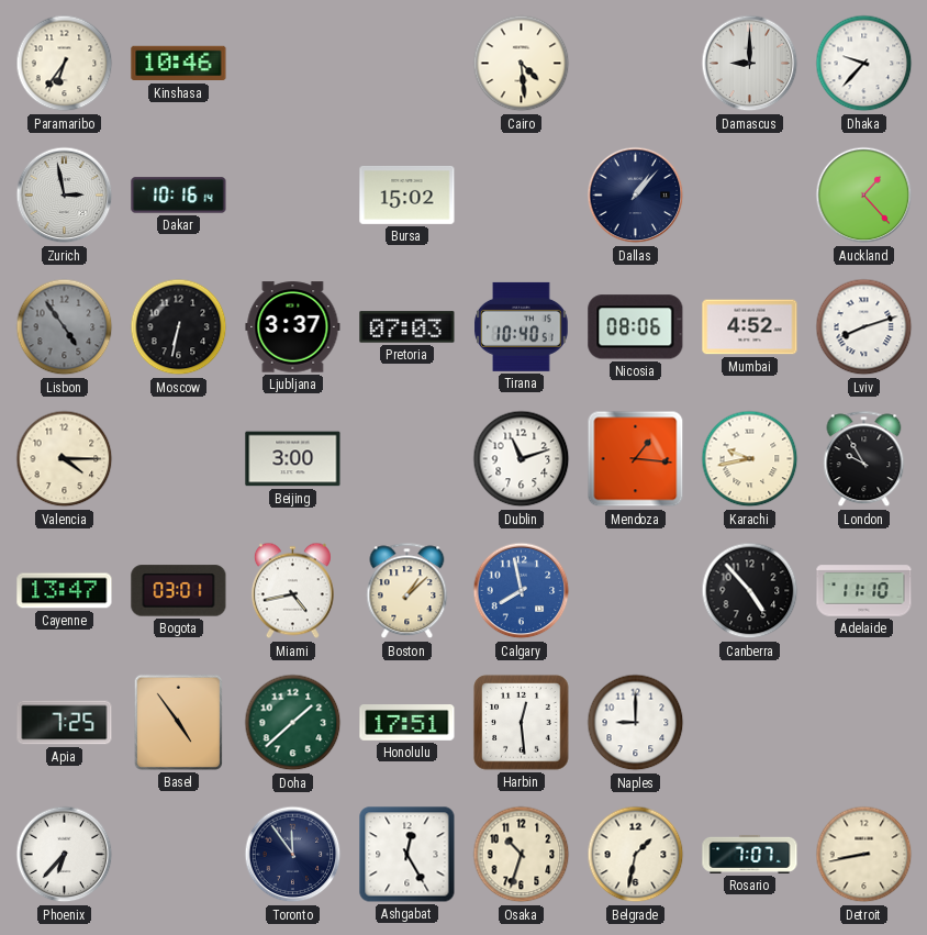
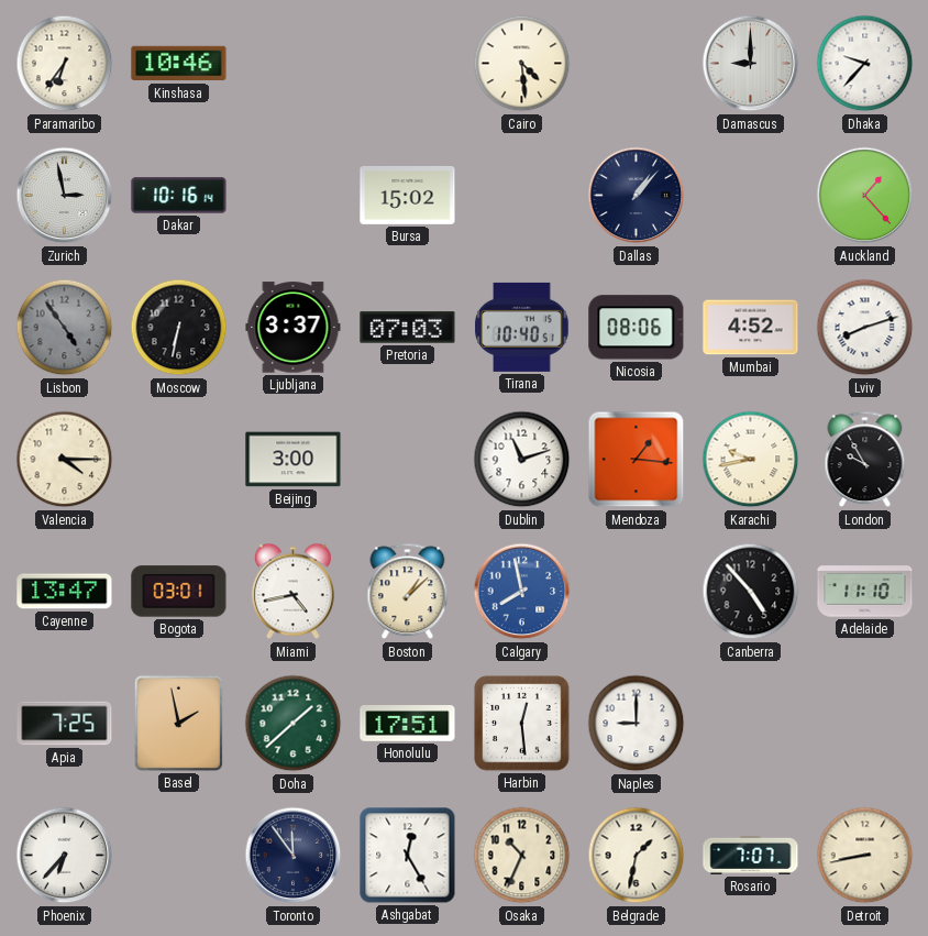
Basel: 4:54 -> 1:58
Osaka: 10:33 -> 10:34
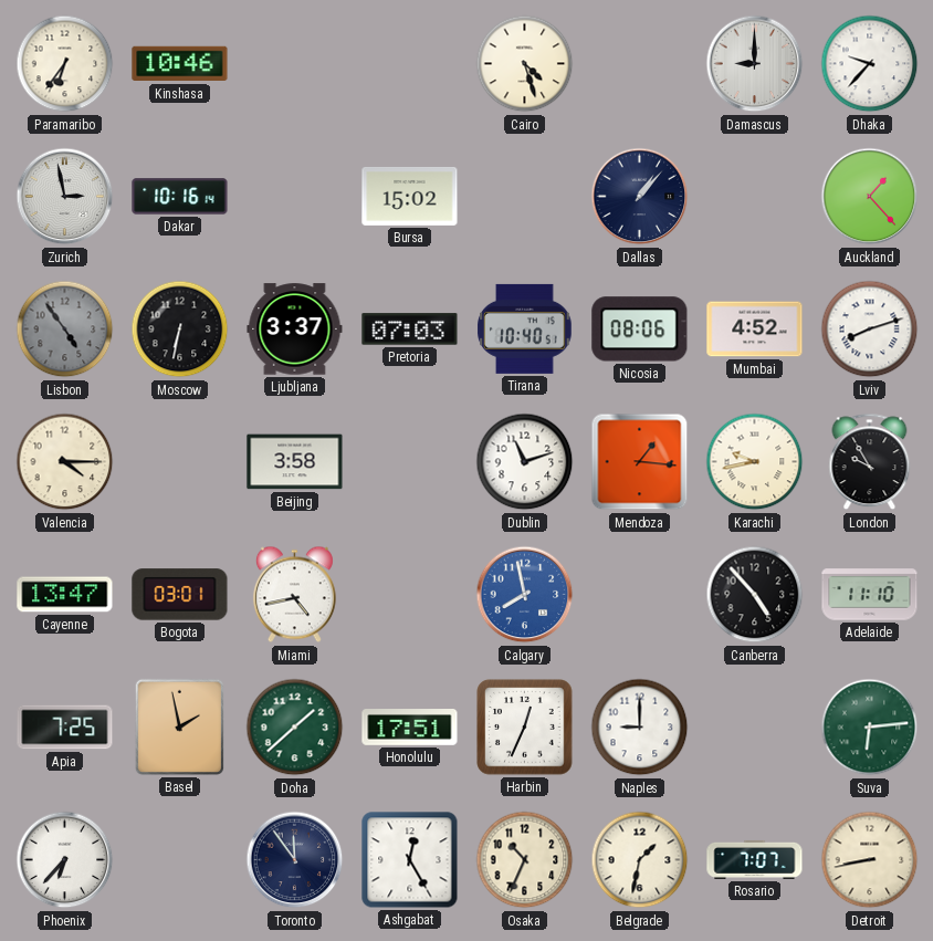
Cairo: 4:29 -> 4:27
Beijing: 3:00 -> 3:58
Boston: 1:08 -> none
Harbin: 12:29 -> 12:34
Suva: none -> 6:14
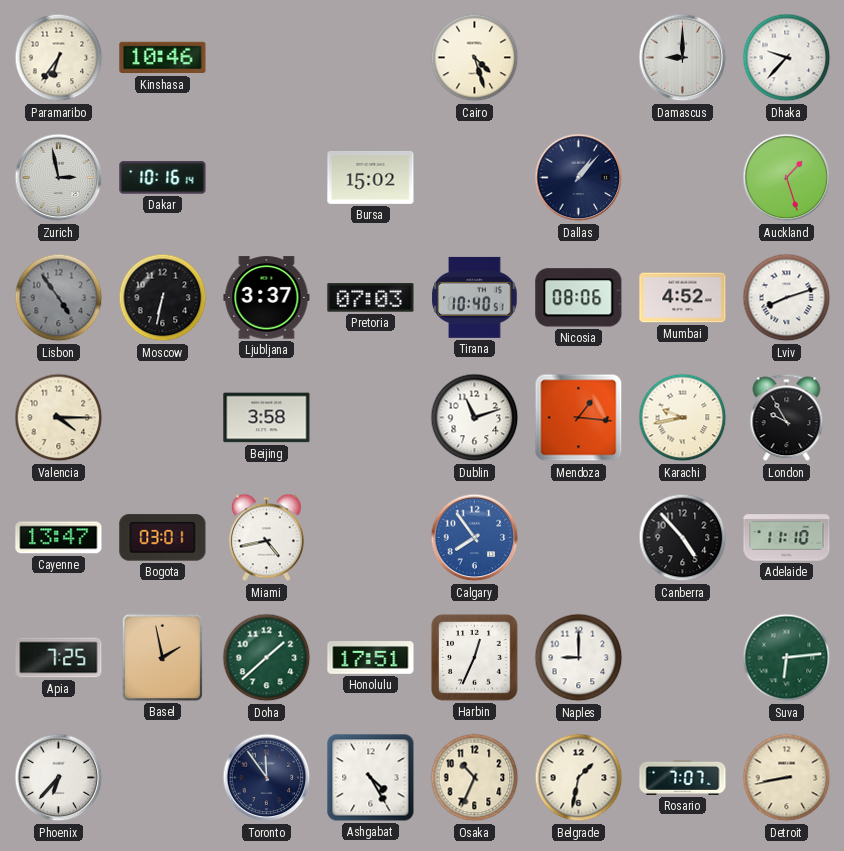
Auckland: 1:23 -> 1:27
Calgary: 7:58 -> 7:54
Ashgabat: 12:25 -> 4:25
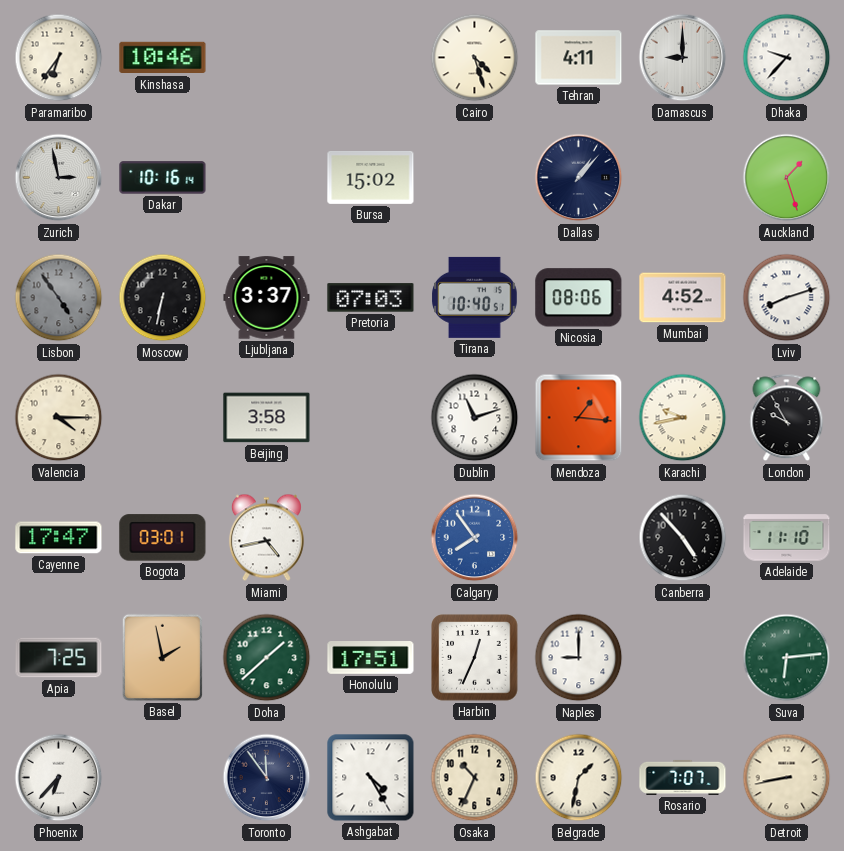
Tehran: none -> 4:11
Cayenne: 13:47 -> 17:47
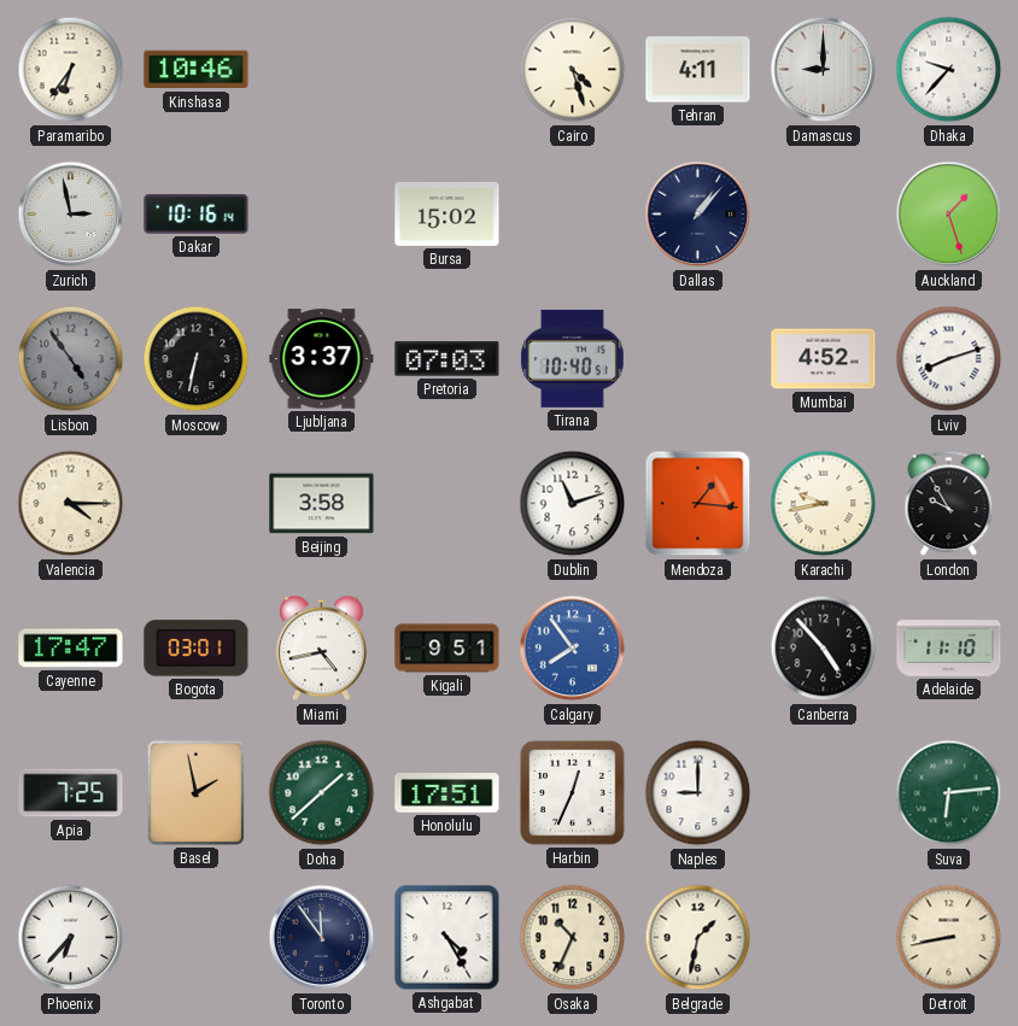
Nicosia: 08:06 -> none
Kigali: none -> 9:51
Rosario: 7:07 -> none
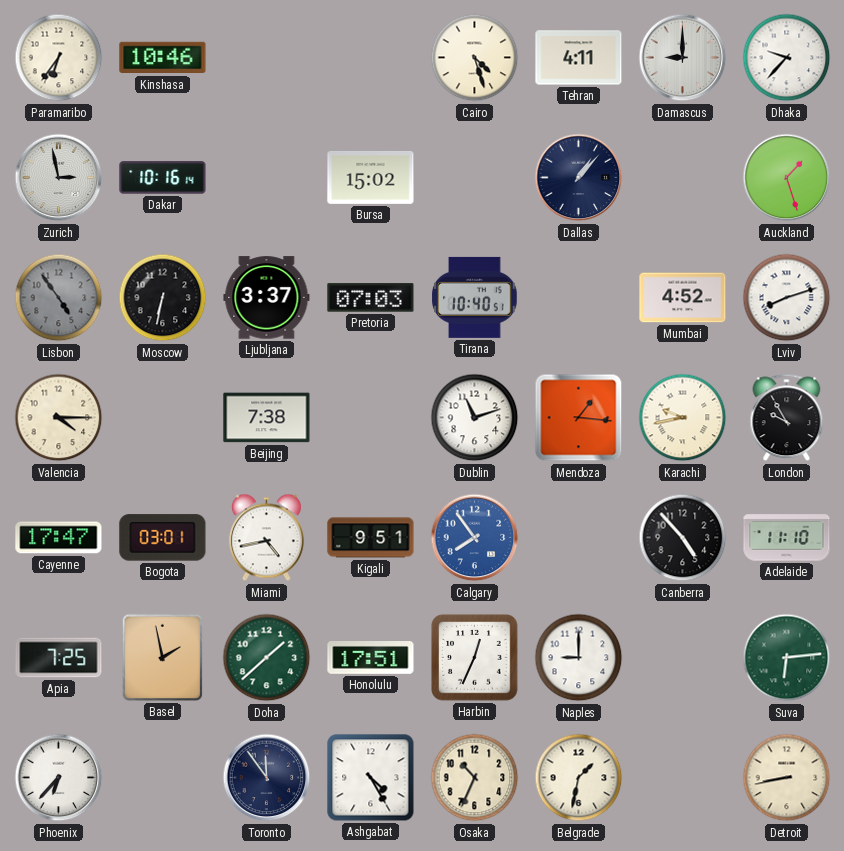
Beijing: 3:58 -> 7:38
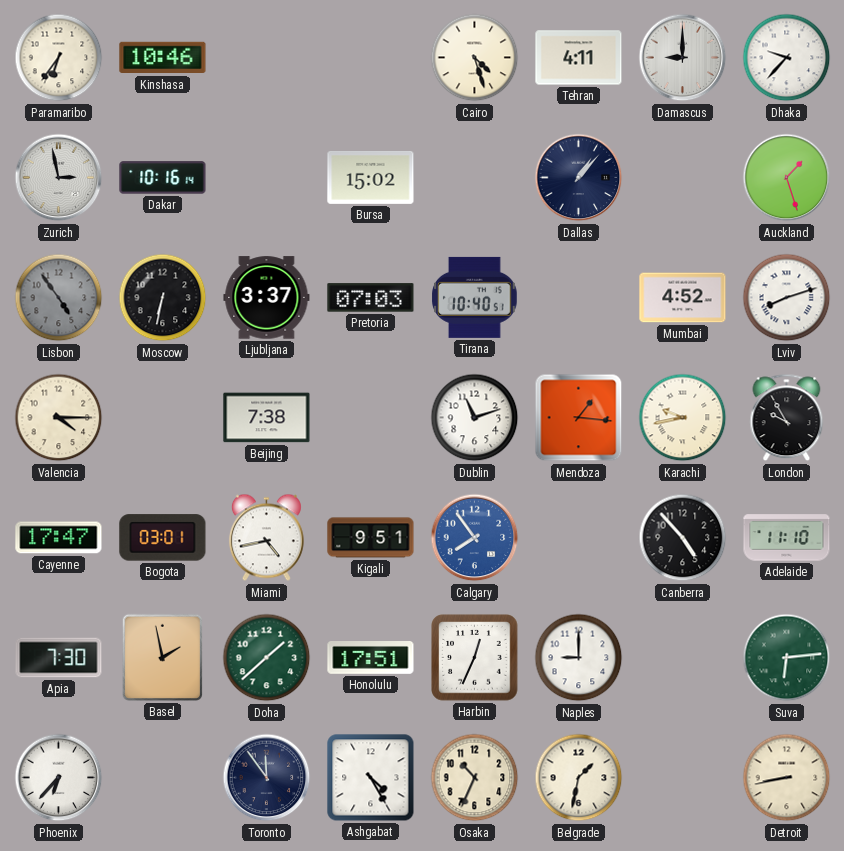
Apia: 7:25 -> 7:30
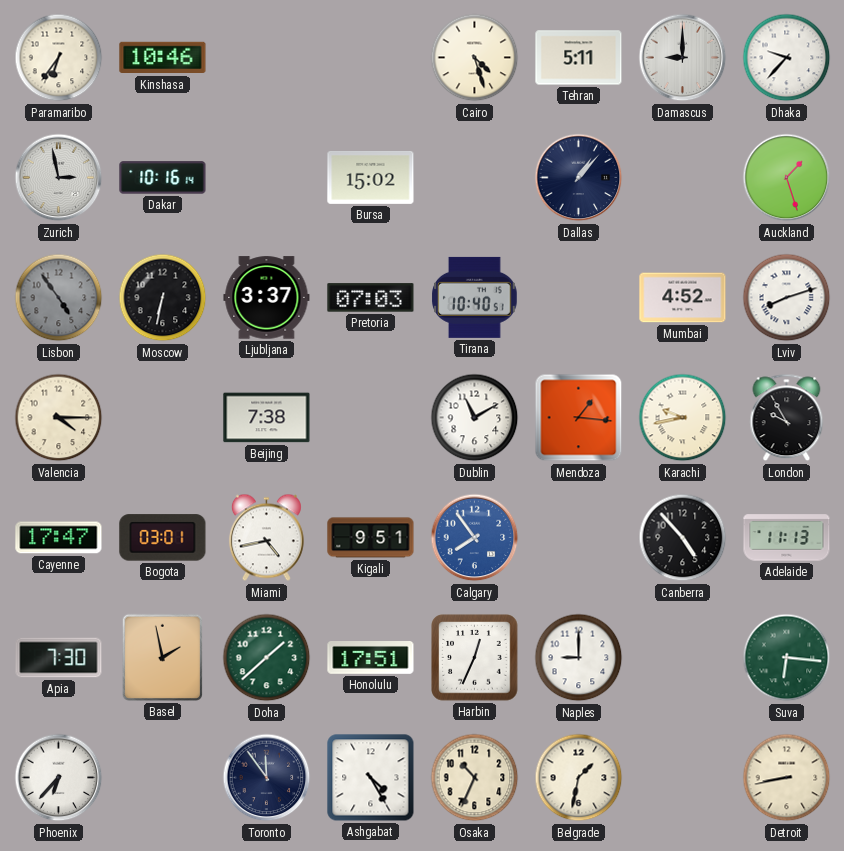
Tehran: 4:11 -> 5:11
Dublin: 11:12 -> 11:10
Adelaide: 11:10 -> 11:13
Suva: 6:14 -> 6:16
